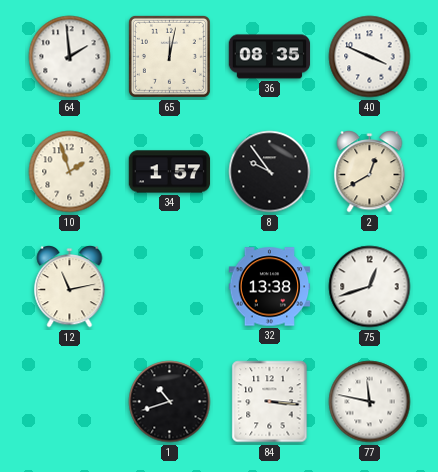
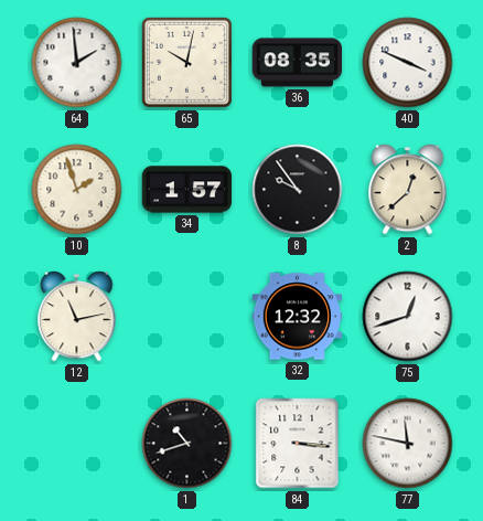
65: 12:02 -> 10:02
2: 12:40 -> 12:38
32: 13:38 -> 12:32
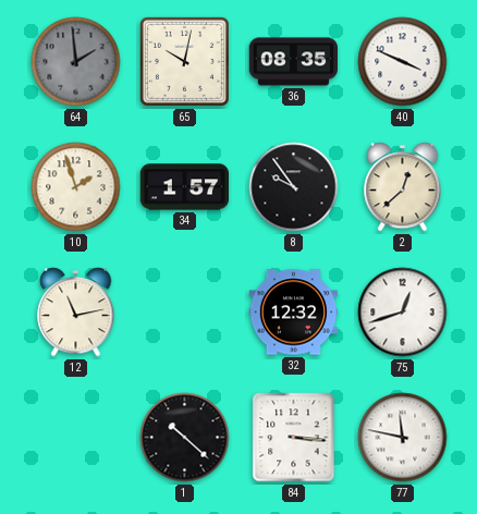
64 dial: white -> grey
1: 10:42 -> 10:22
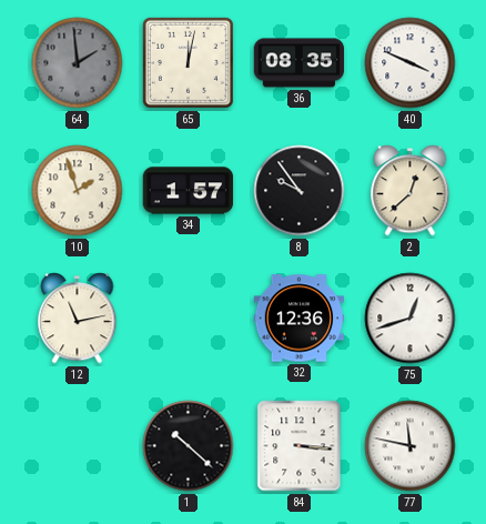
65: 10:02 -> 12:02
32: 12:32 -> 12:36
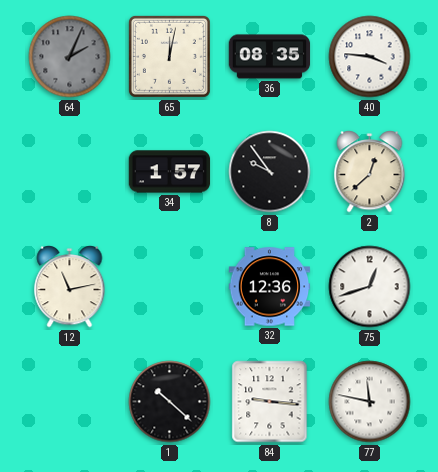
64: 1:59 -> 2:04
40: 3:49 -> 3:46
10: 1:57 -> none
84: 3:16 -> 9:16
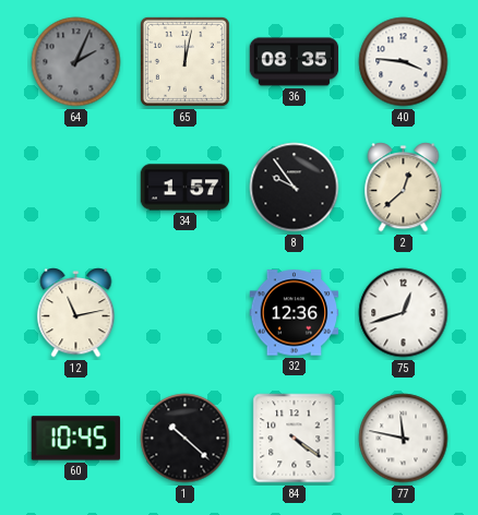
60: none -> 10:45
84: 9:16 -> 4:21
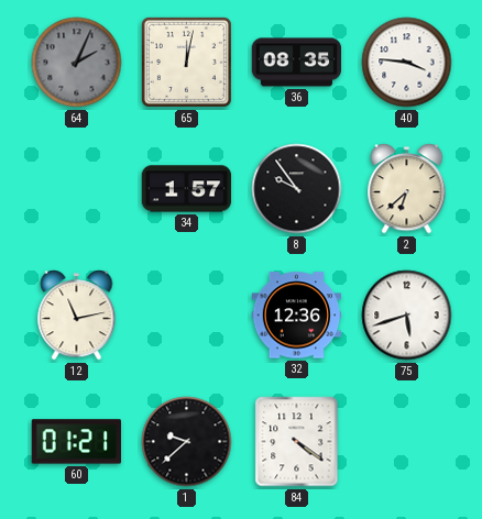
2: 12:38 -> 6:38
75: 12:42 -> 5:42
60: 10:45 -> 01:21
1: 10:22 -> 9:38
77: 11:47 -> none
